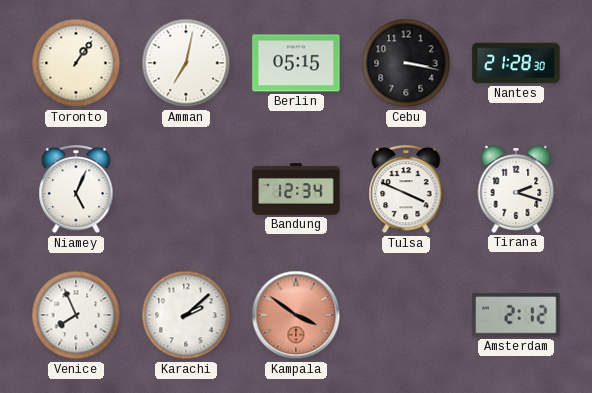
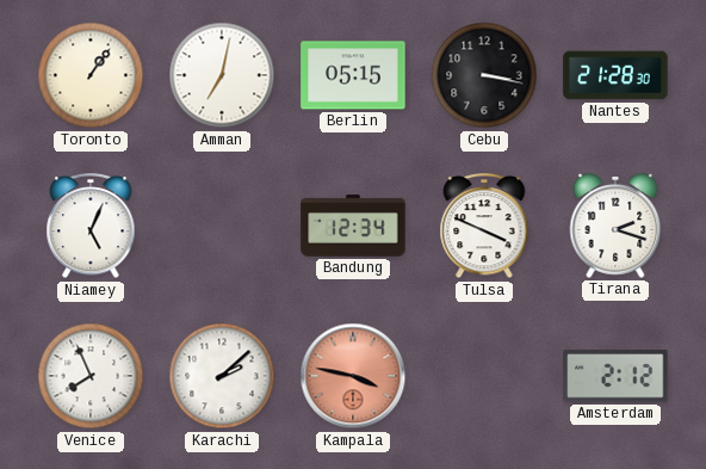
Kampala: 3:51 -> 3:47
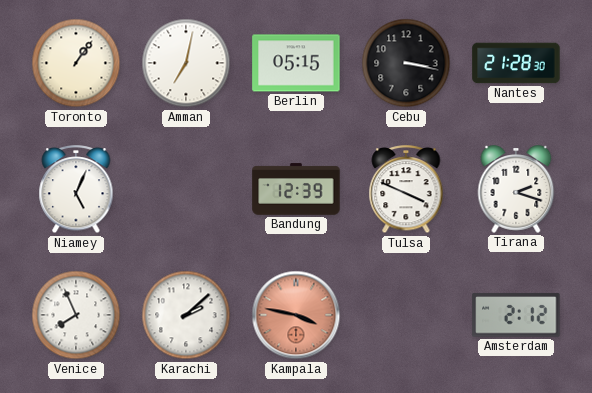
Bandung: 12:34 -> 12:39
